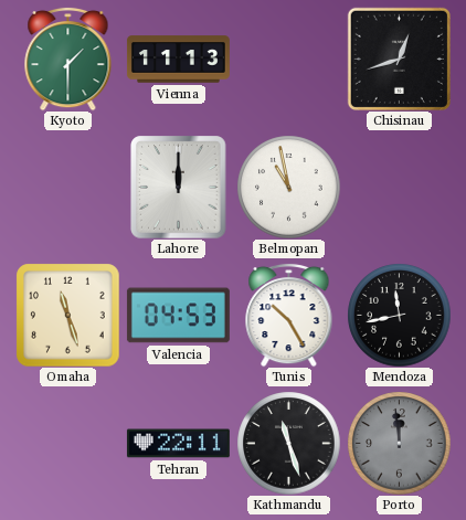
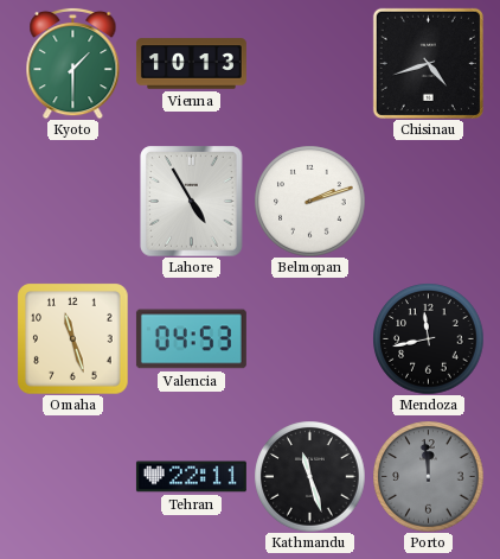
Vienna: 11:13 -> 10:13
Chisinau: 12:42 -> 4:42
Lahore: 12:00 -> 4:55
Belmopan: 10:58 -> 2:12
Tunis: 10:25 -> none
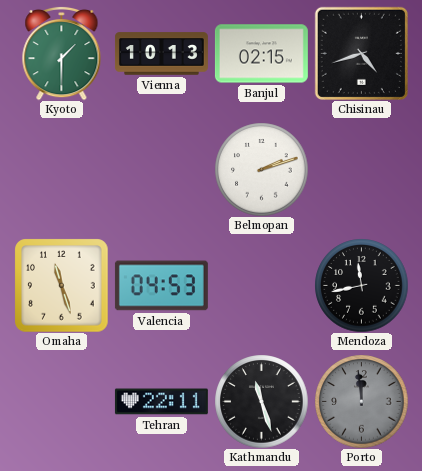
Banjul: none -> 02:15
Lahore: 4:55 -> none
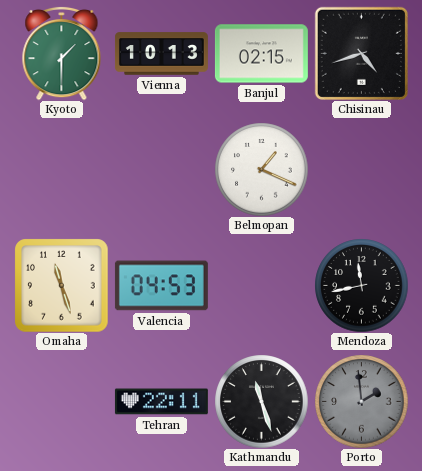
Belmopan: 2:12 -> 1:19
Porto: 11:59 -> 1:59
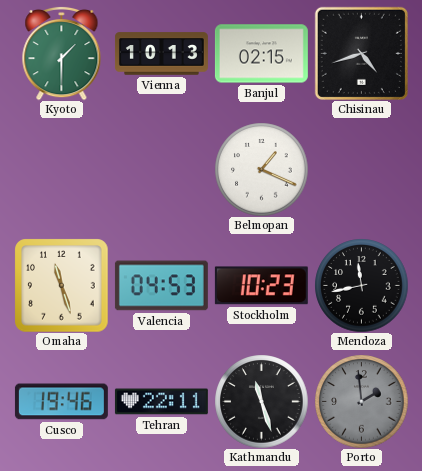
Stockholm: none -> 10:23
Cusco: none -> 19:46
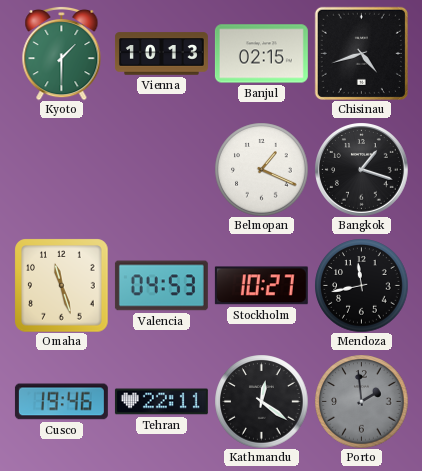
Bangkok: none -> 1:18
Stockholm: 10:23 -> 10:27
Kathmandu: 11:27 -> 12:21
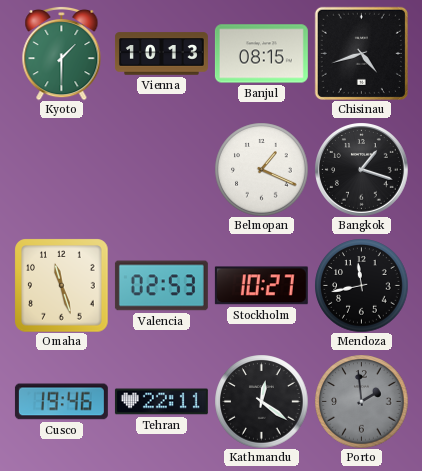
Banjul: 02:15 -> 08:15
Valencia: 04:53 -> 02:53
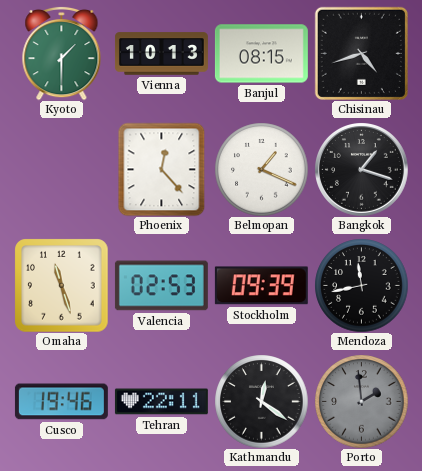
Phoenix: none -> 12:23
Stockholm: 10:27 -> 09:39
